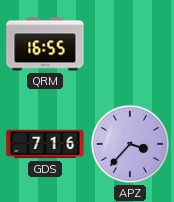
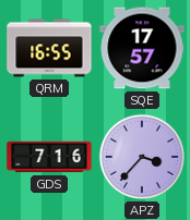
SQE: none -> 17:57
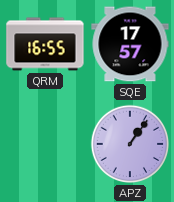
GDS: 7:16 -> none
APZ: 3:37 -> 1:06
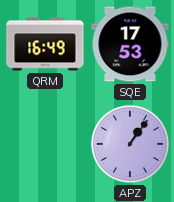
QRM: 16:55 -> 16:49
SQE: 17:57 -> 17:53
